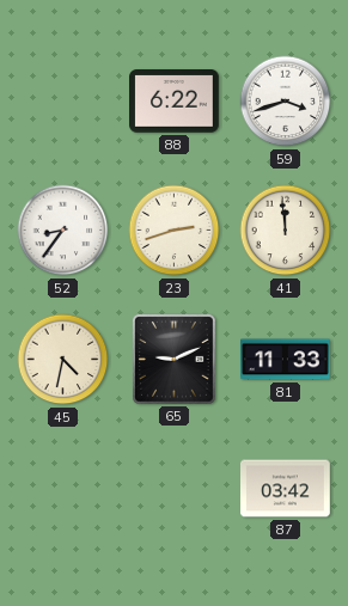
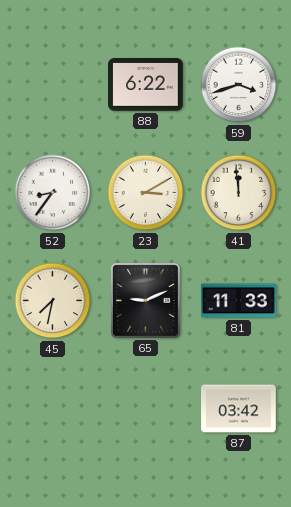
23: 2:42 -> 3:10
45: 4:32 -> 7:32
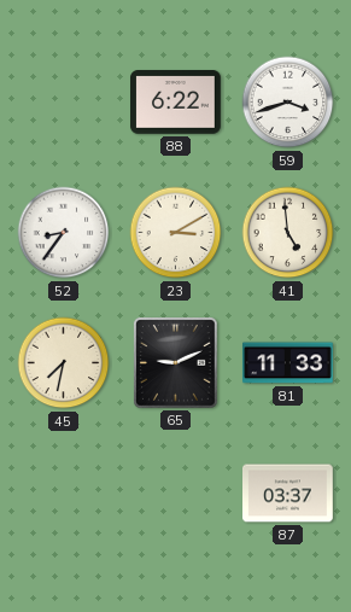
41: 11:59 -> 4:59
87: 03:42 -> 03:37
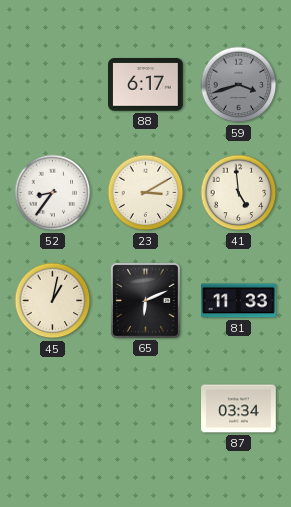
88: 6:22 -> 6:17
59 dial: white -> grey
45: 7:32 -> 1:02
65: 9:11 -> 6:11
87: 03:37 -> 03:34
